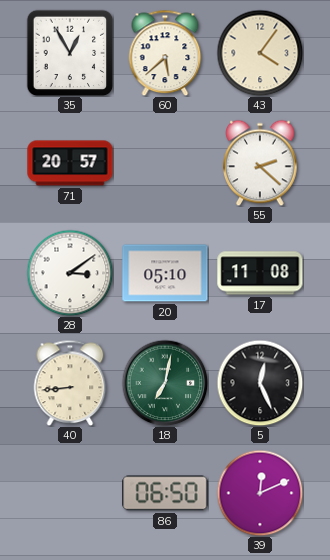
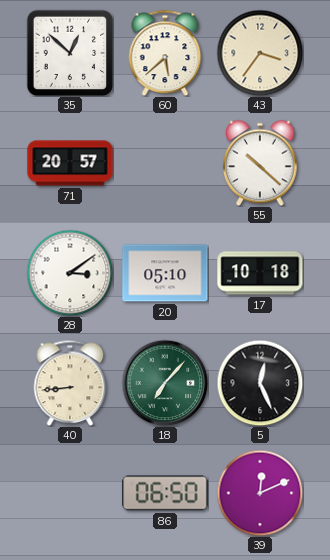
35: 12:55 -> 12:52
43: 4:06 -> 3:36
55: 2:22 -> 10:22
17: 11:08 -> 10:18
18: 7:02 -> 7:07
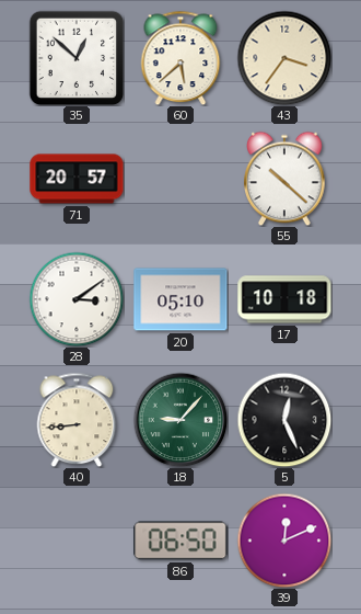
18: 7:07 -> 9:07
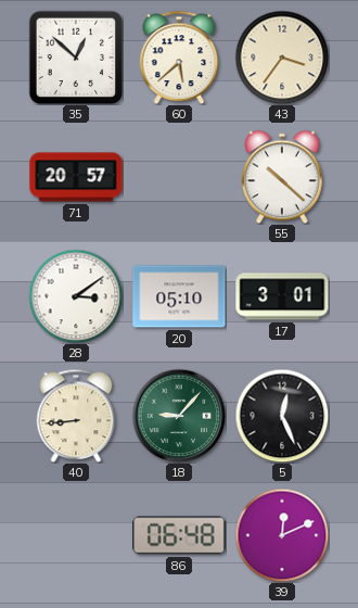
17: 10:18 -> 3:01
86: 06:50 -> 06:48
